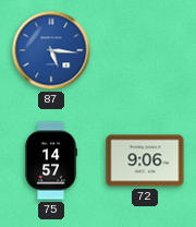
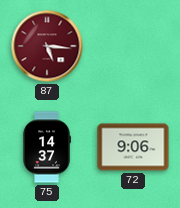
87 dial: blue -> burgundy
75: 14:57 -> 14:37
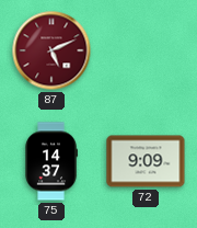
87: 5:16 -> 5:11
72: 9:06 -> 9:09
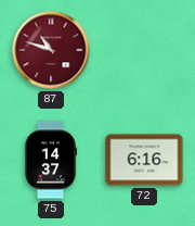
87: 5:11 -> 10:48
72: 9:09 -> 6:16
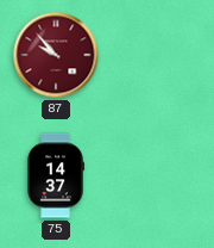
87: 10:48 -> 9:53
72: 6:16 -> none
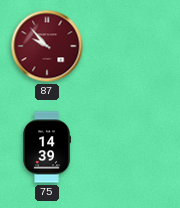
75: 14:37 -> 14:39
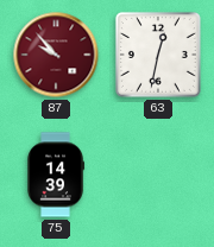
63: none -> 12:32
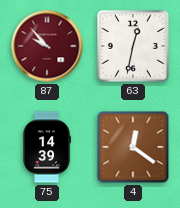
4: none -> 12:21
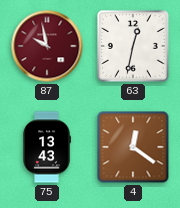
87: 9:53 -> 9:58
75: 14:39 -> 13:43
